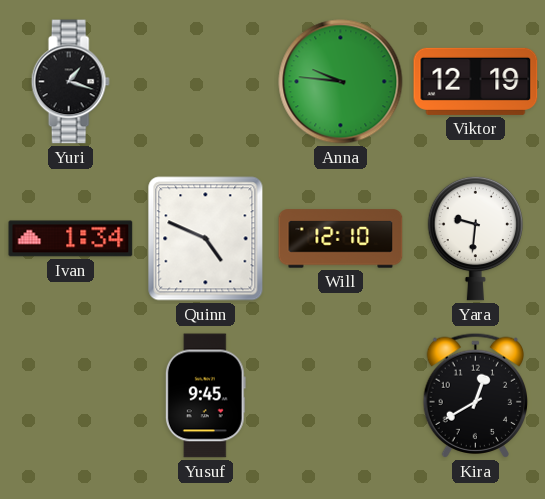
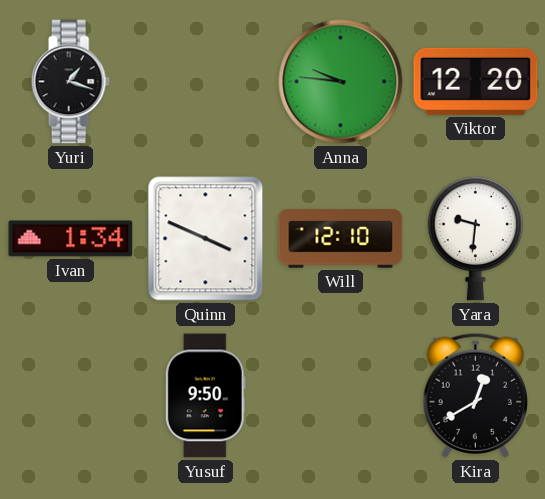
Viktor: 12:19 -> 12:20
Quinn: 4:49 -> 3:49
Yusuf: 9:45 -> 9:50
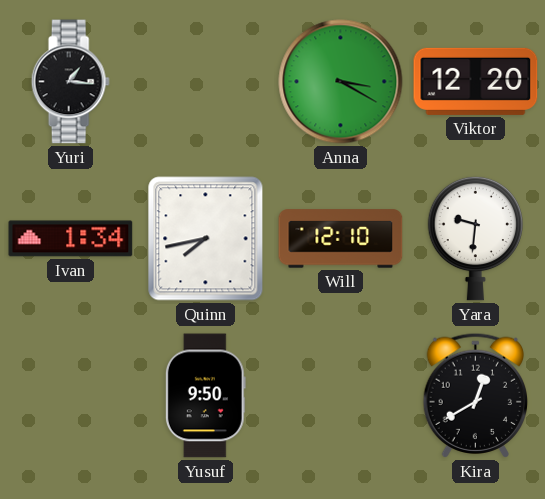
Yuri: 1:18 -> 1:16
Anna: 9:46 -> 3:20
Quinn: 3:49 -> 7:43
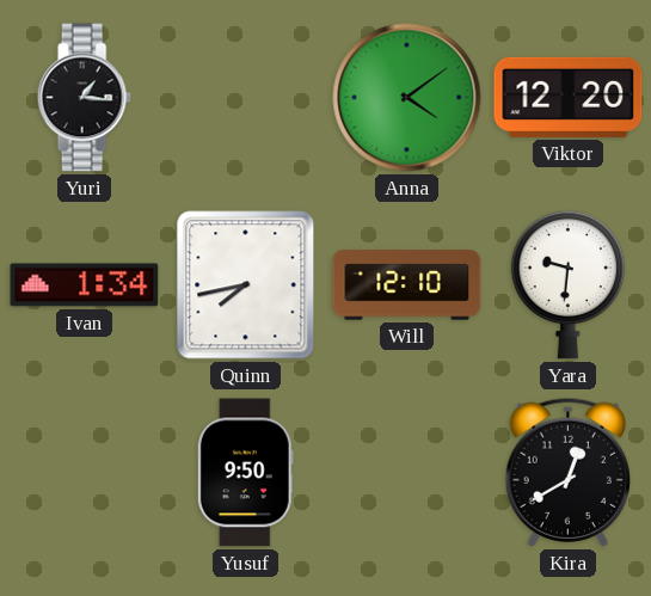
Anna: 3:20 -> 4:09
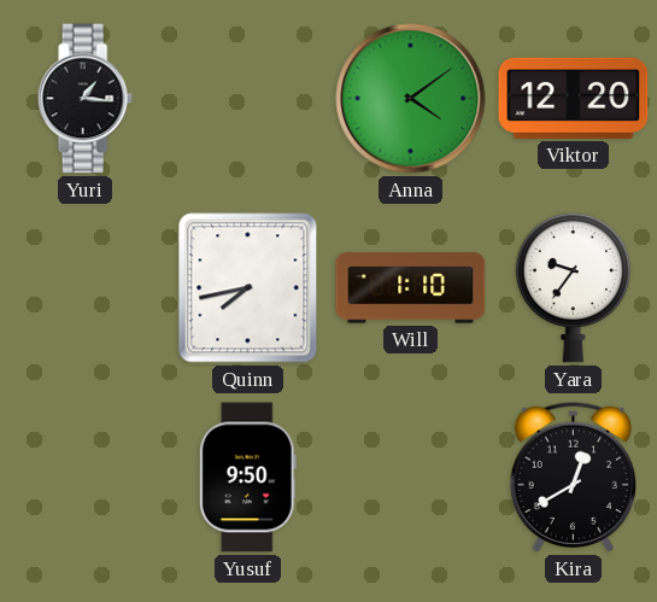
Ivan: 1:34 -> none
Will: 12:10 -> 1:10
Yara: 9:31 -> 9:36
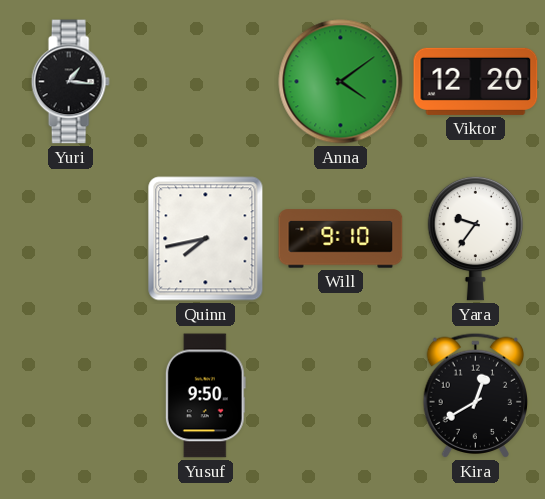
Will: 1:10 -> 9:10
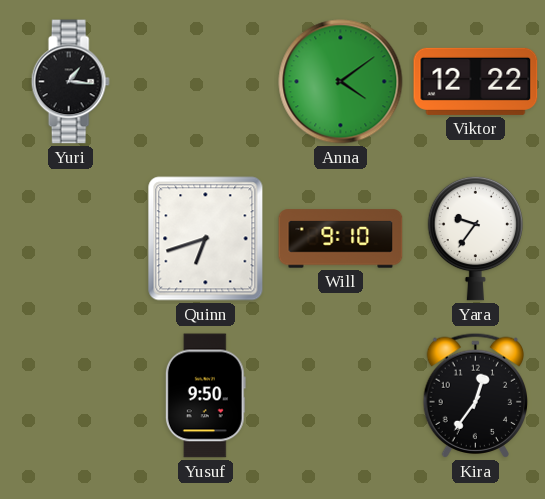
Viktor: 12:20 -> 12:22
Quinn: 7:43 -> 6:42
Kira: 12:40 -> 12:36
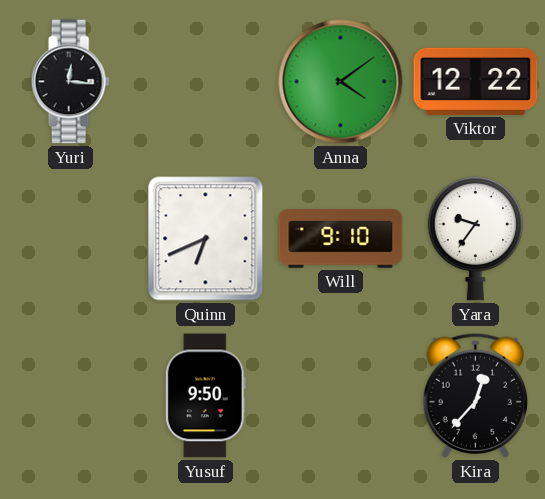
Yuri: 1:16 -> 12:16
Quinn: 6:42 -> 6:41
Kira: 12:36 -> 12:37
